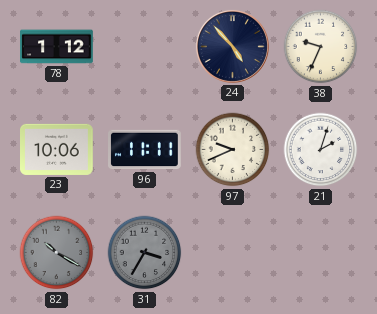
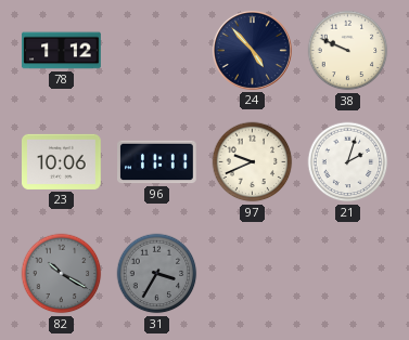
38: 9:34 -> 9:49
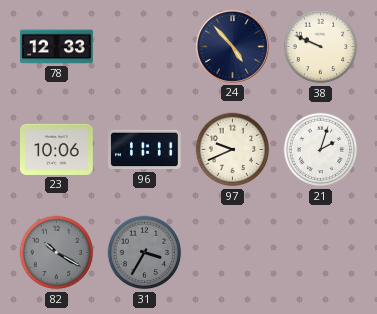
78: 1:12 -> 12:33
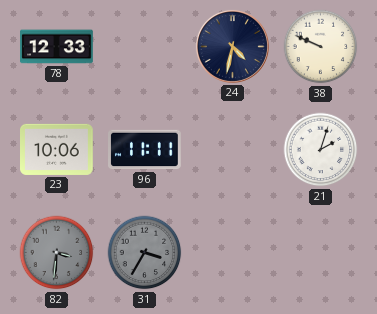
24: 4:53 -> 4:32
97: 9:41 -> none
82: 10:20 -> 3:31
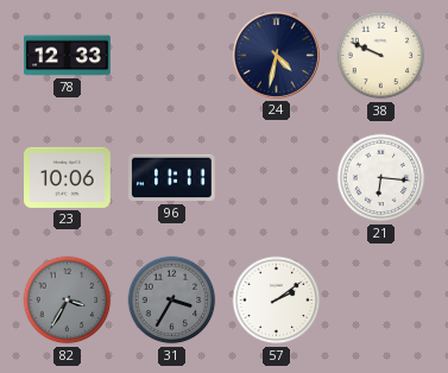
21: 2:03 -> 6:16
82: 3:31 -> 3:35
57: none -> 2:09
